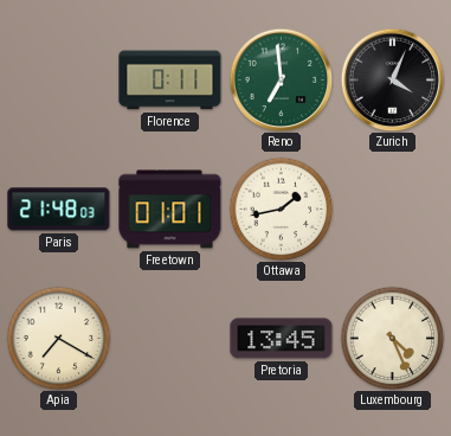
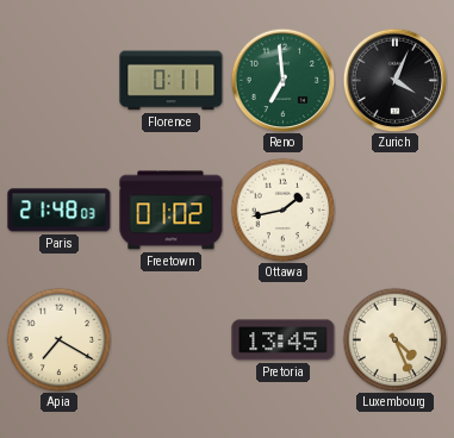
Freetown: 01:01 -> 01:02
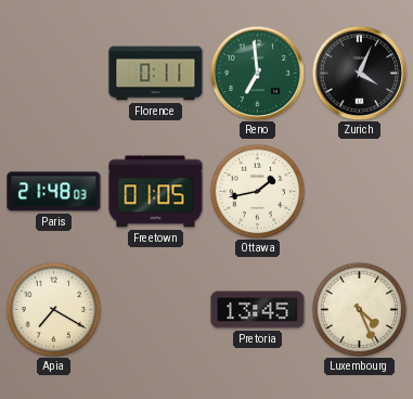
Freetown: 01:02 -> 01:05
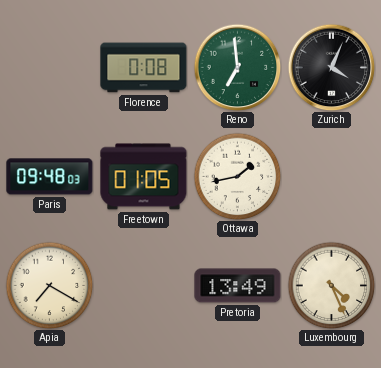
Florence: 0:11 -> 0:08
Paris: 21:48 -> 09:48
Pretoria: 13:45 -> 13:49
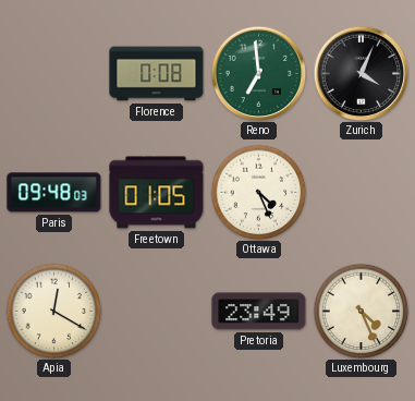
Ottawa: 1:43 -> 4:26
Apia: 7:20 -> 12:20
Pretoria: 13:49 -> 23:49
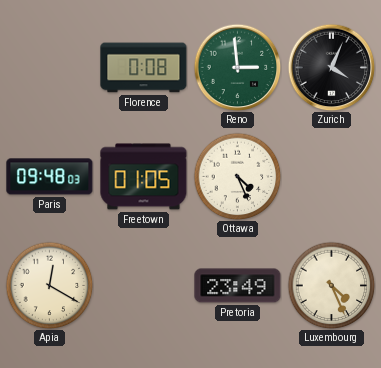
Reno: 6:59 -> 2:59
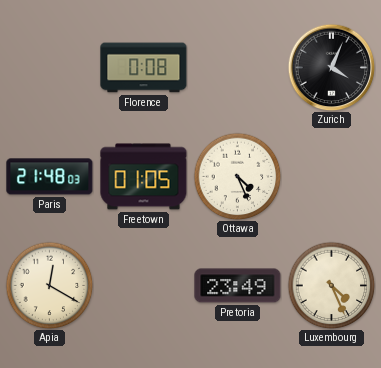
Reno: 2:59 -> none
Paris: 09:48 -> 21:48
